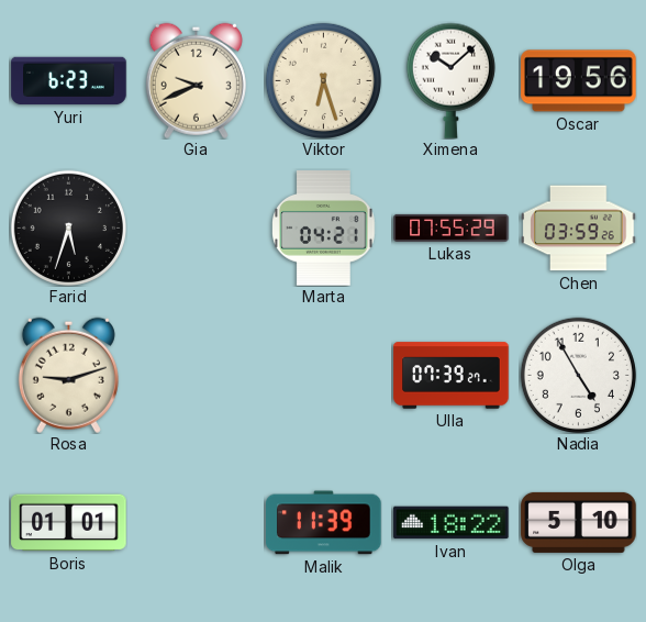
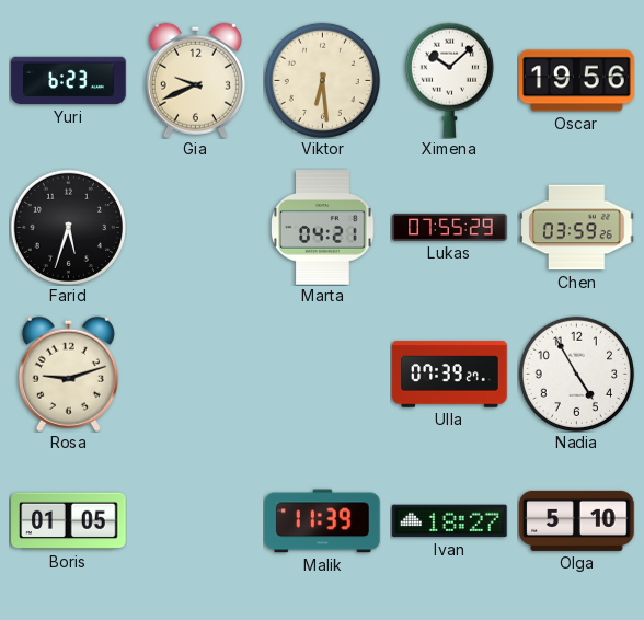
Viktor: 6:27 -> 6:29
Boris: 01:01 -> 01:05
Ivan: 18:22 -> 18:27
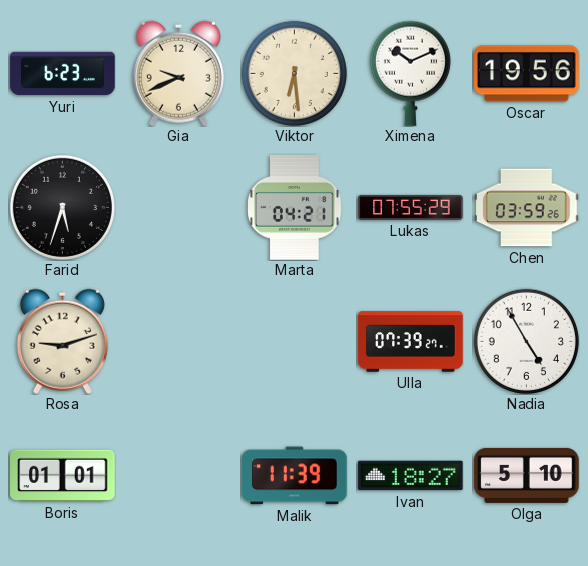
Ximena: 10:08 -> 10:11
Boris: 01:05 -> 01:01
